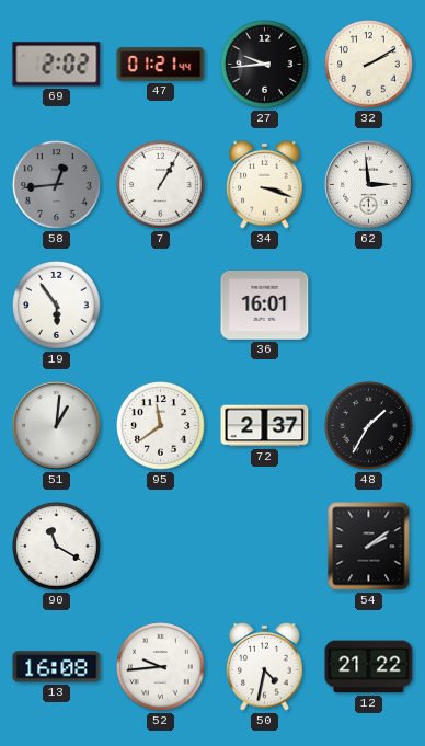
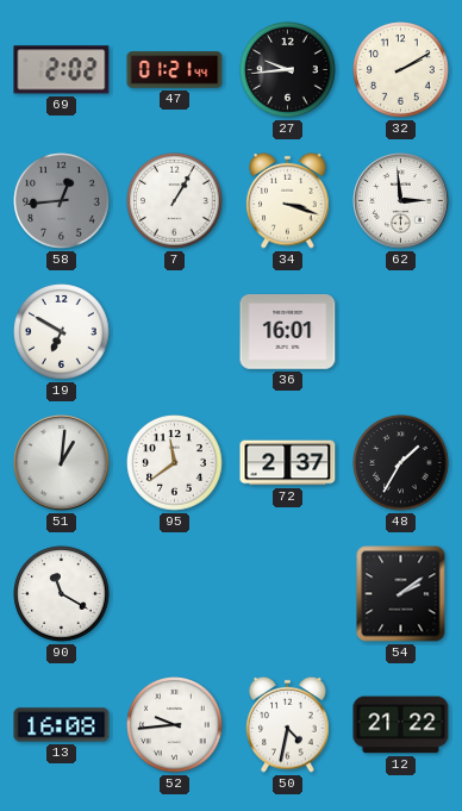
19: 5:54 -> 6:50
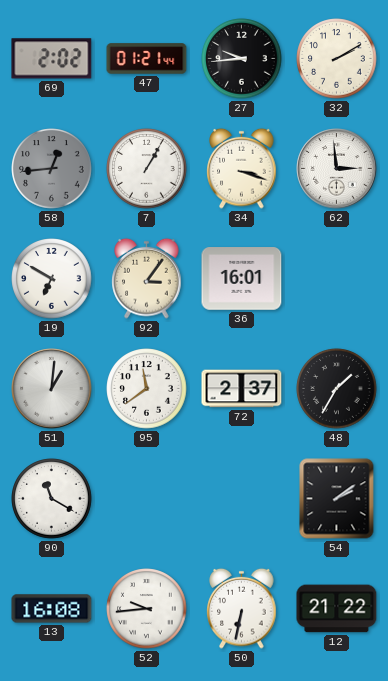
92: none -> 3:06
50: 4:32 -> 6:32
